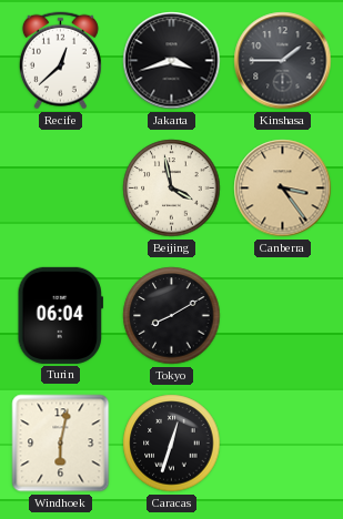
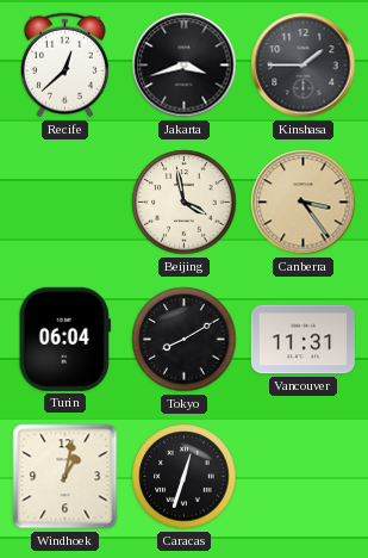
Vancouver: none -> 11:31
Windhoek: 6:02 -> 1:02
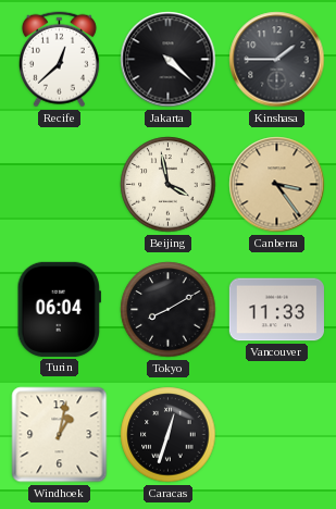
Jakarta: 3:42 -> 4:22
Vancouver: 11:31 -> 11:33
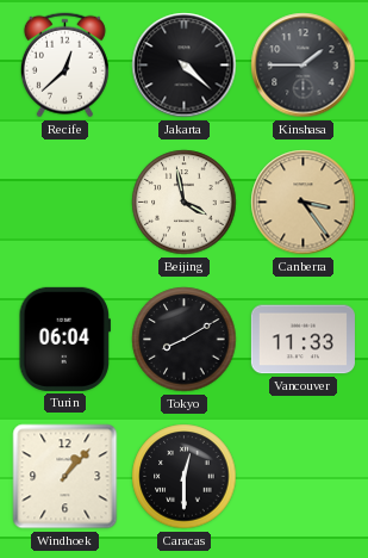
Windhoek: 1:02 -> 1:07
Caracas: 12:33 -> 12:30
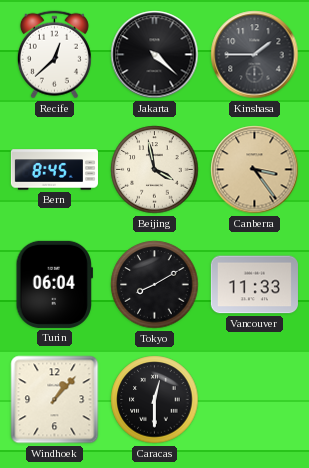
Bern: none -> 8:45
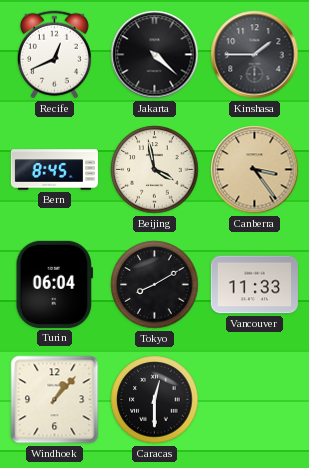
Recife: 12:38 -> 12:41
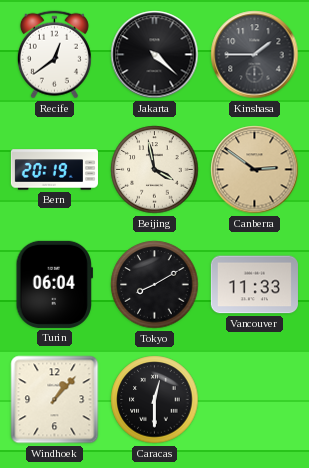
Recife: 12:41 -> 12:39
Bern: 8:45 -> 20:19
Canberra: 3:24 -> 2:51
